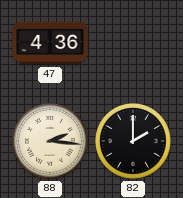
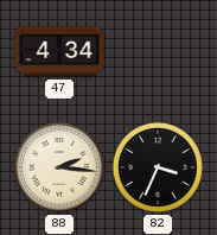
47: 4:36 -> 4:34
82: 2:00 -> 3:34
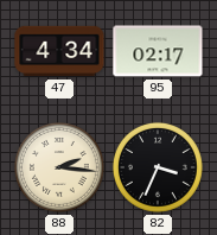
95: none -> 02:17
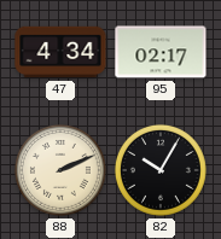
88: 2:16 -> 2:11
82: 3:34 -> 10:05
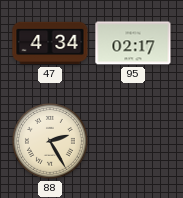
88: 2:11 -> 2:25
82: 10:05 -> none
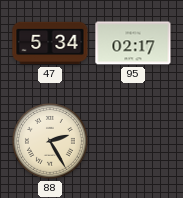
47: 4:34 -> 5:34
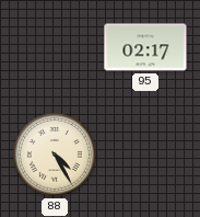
47: 5:34 -> none
88: 2:25 -> 4:25
